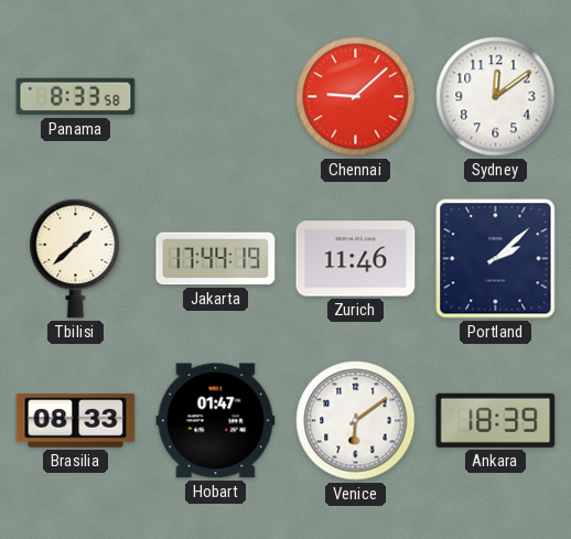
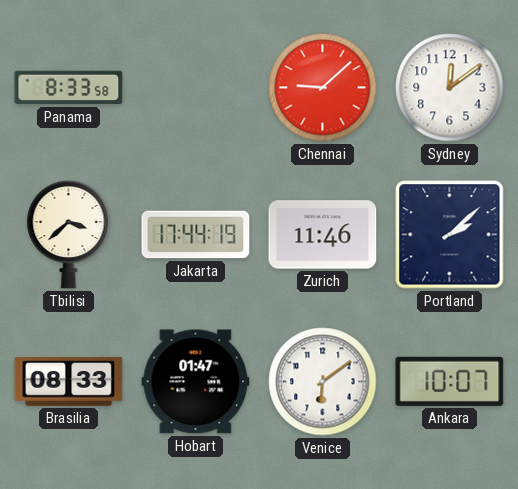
Tbilisi: 1:38 -> 3:38
Ankara: 18:39 -> 10:07
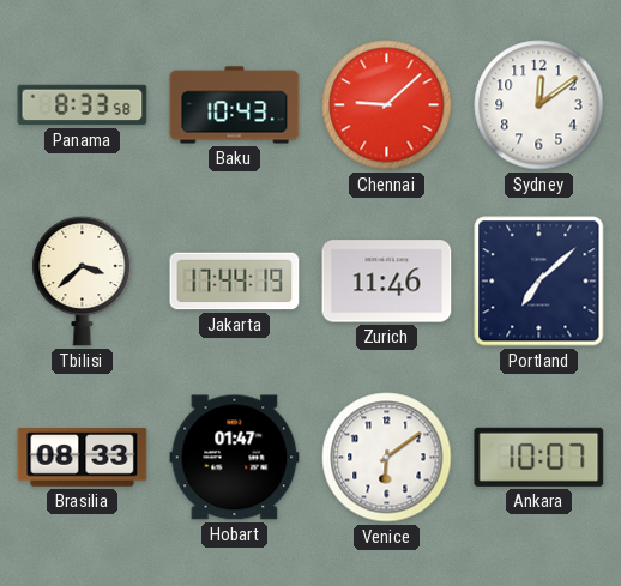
Baku: none -> 10:43
Portland: 2:08 -> 7:08
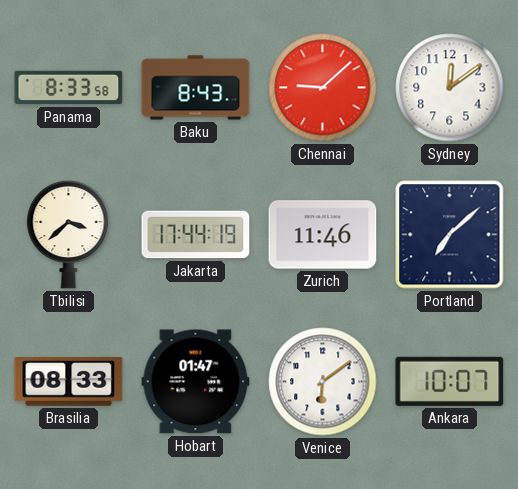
Baku: 10:43 -> 8:43
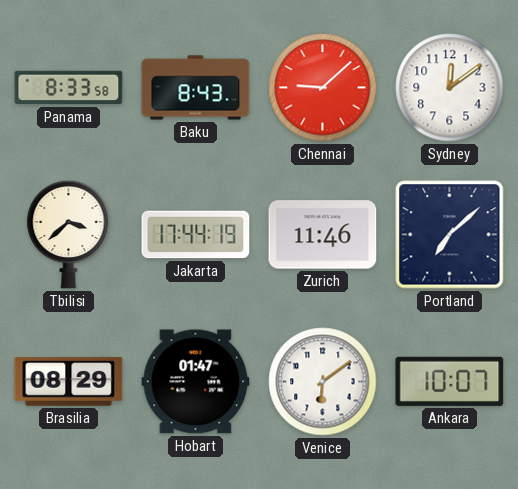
Brasilia: 08:33 -> 08:29
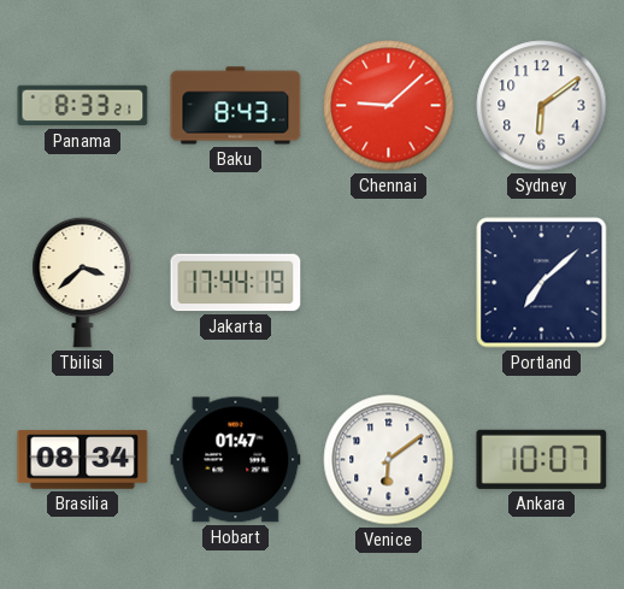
Panama: 8:33:58 -> 8:33:21
Sydney: 12:09 -> 6:09
Zurich: 11:46 -> none
Brasilia: 08:29 -> 08:34
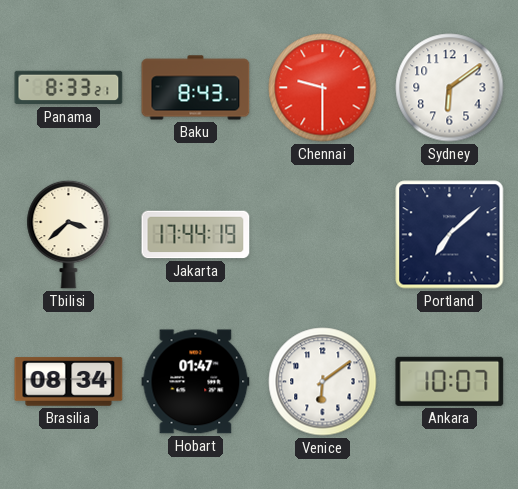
Chennai: 9:08 -> 9:30
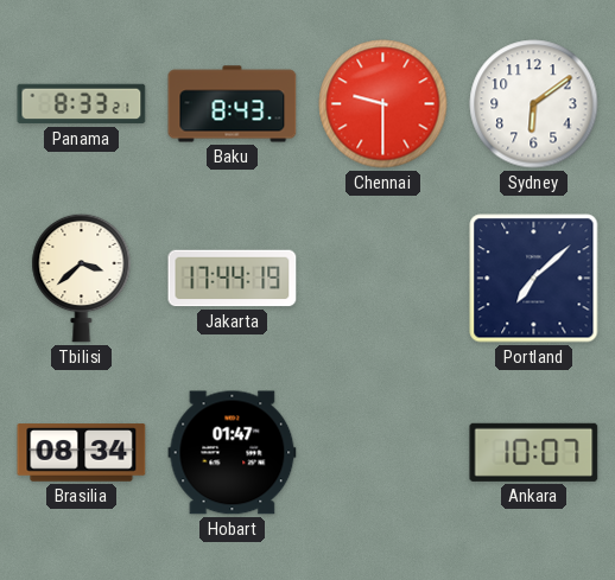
Venice: 6:09 -> none
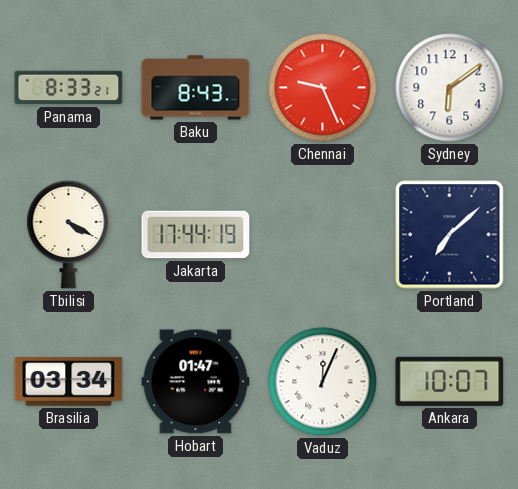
Chennai: 9:30 -> 9:26
Tbilisi: 3:38 -> 4:20
Brasilia: 08:34 -> 03:34
Vaduz: none -> 12:04
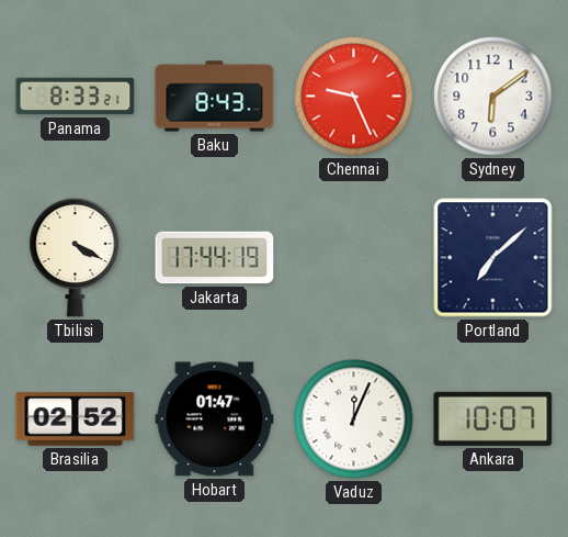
Brasilia: 03:34 -> 02:52
